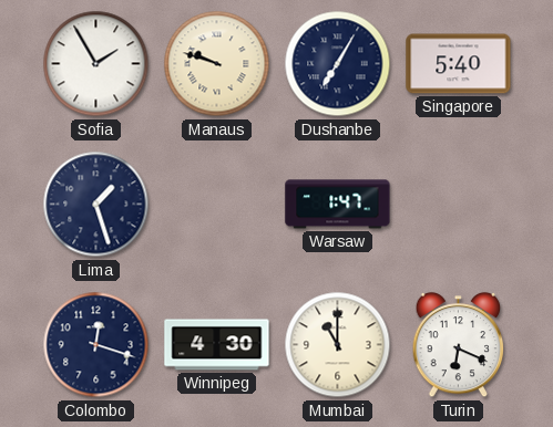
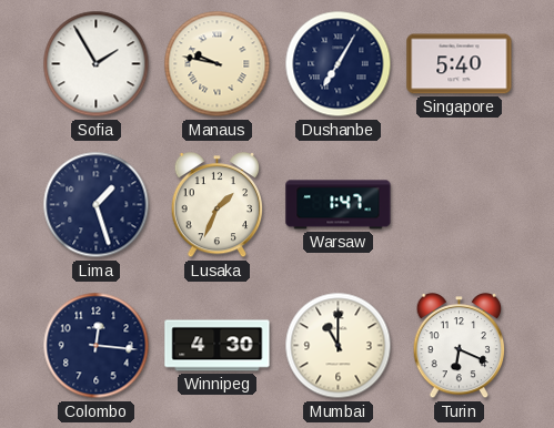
Manaus: 9:48 -> 9:47
Lusaka: none -> 1:34
Colombo: 12:18 -> 12:16
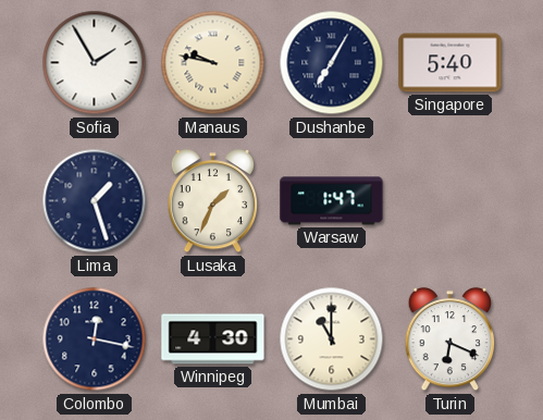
Colombo: 12:16 -> 12:17
